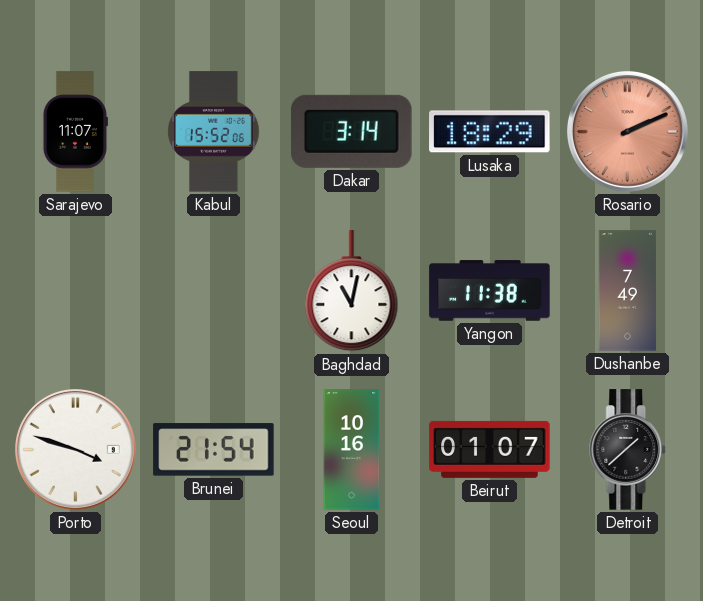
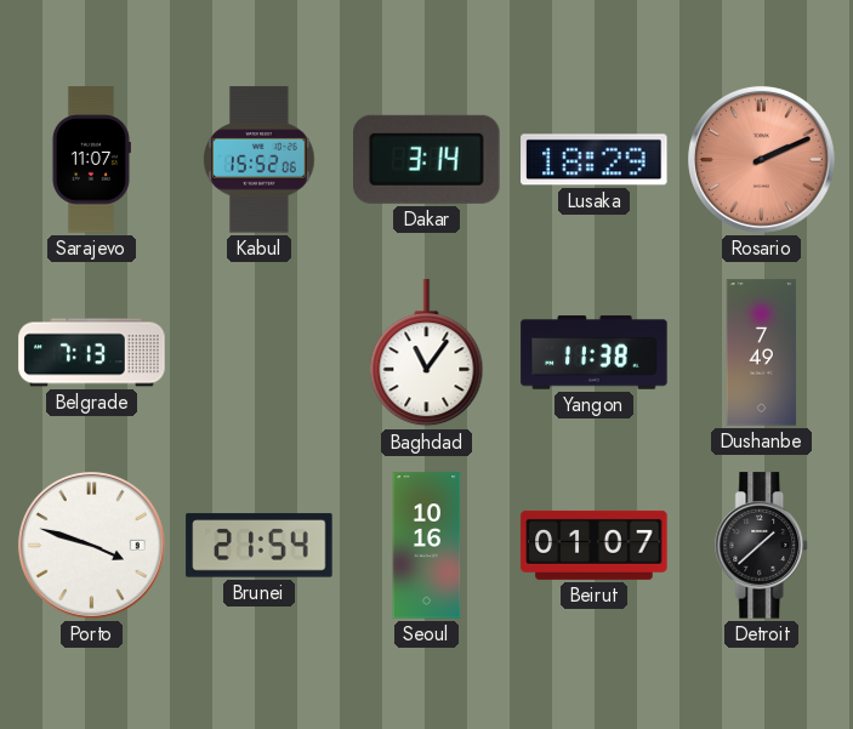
Belgrade: none -> 7:13
Baghdad: 11:02 -> 11:06
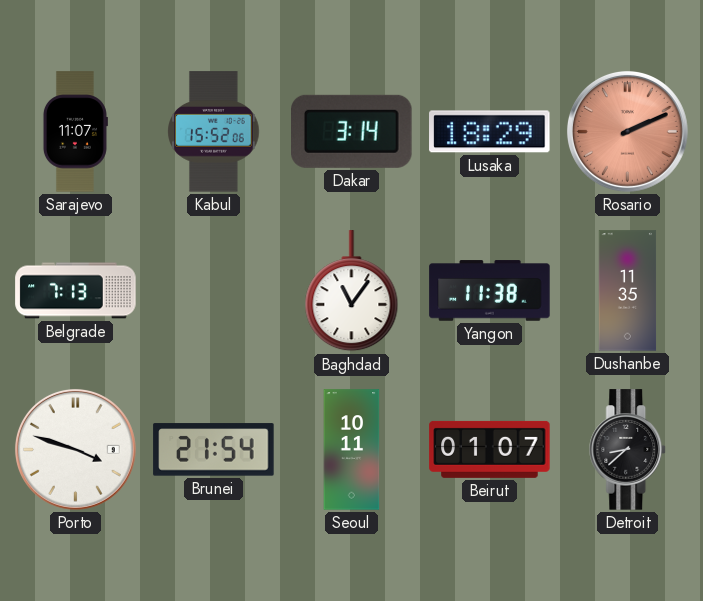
Dushanbe: 7:49 -> 11:35
Seoul: 10:16 -> 10:11
Detroit: 1:38 -> 8:38
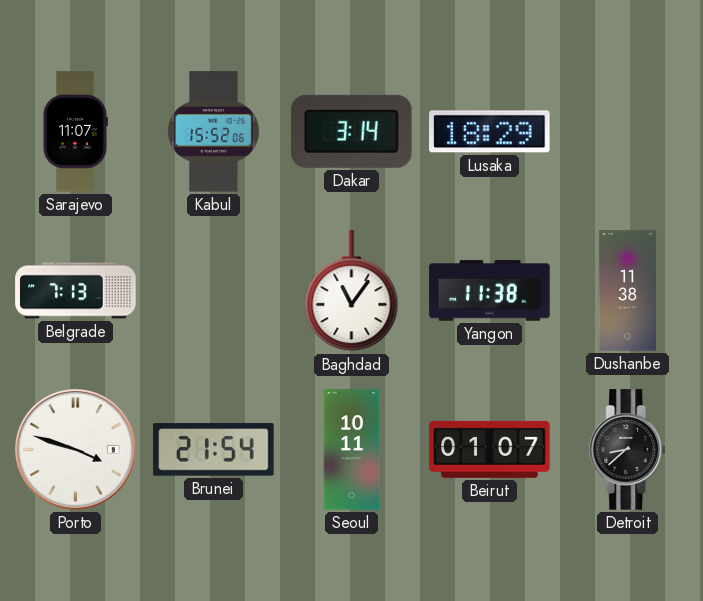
Rosario: 2:11 -> none
Dushanbe: 11:35 -> 11:38
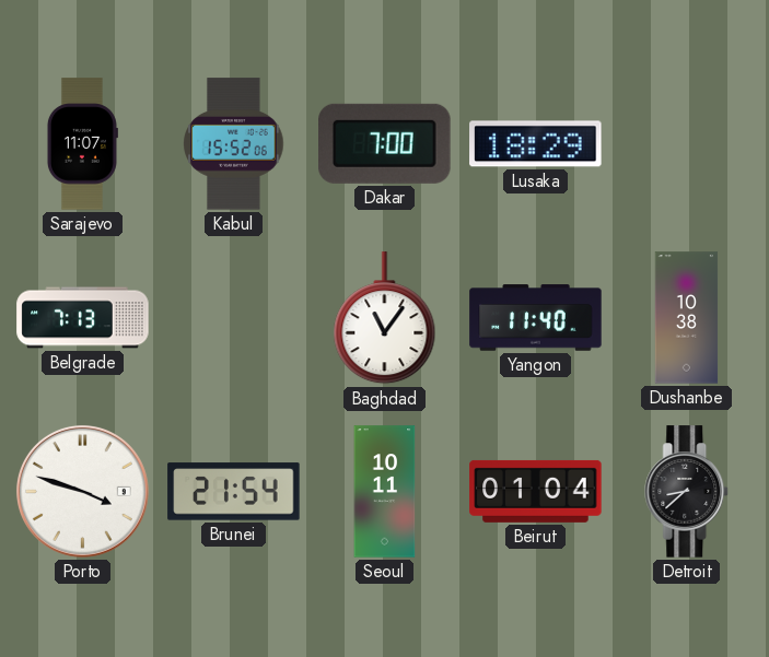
Dakar: 3:14 -> 7:00
Yangon: 11:38 -> 11:40
Dushanbe: 11:38 -> 10:38
Beirut: 01:07 -> 01:04
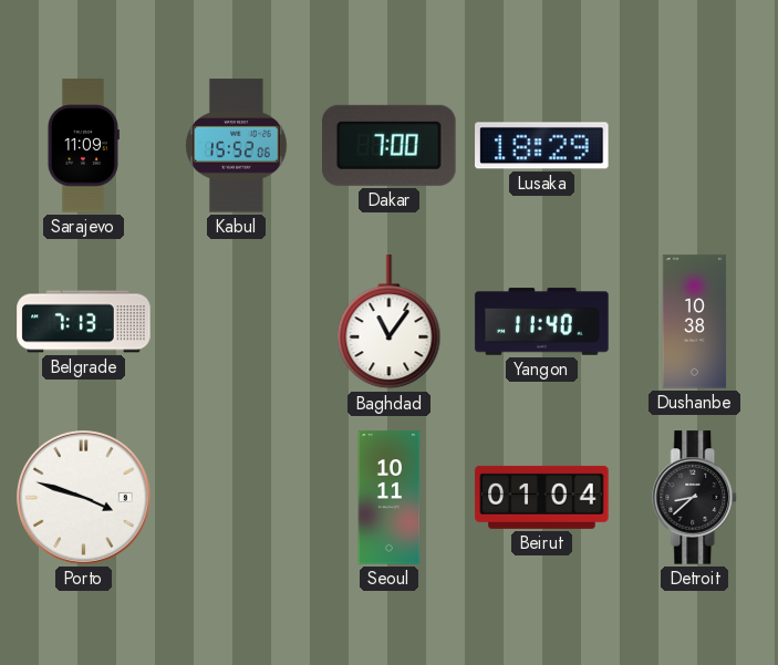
Sarajevo: 11:07 -> 11:09
Brunei: 21:54 -> none
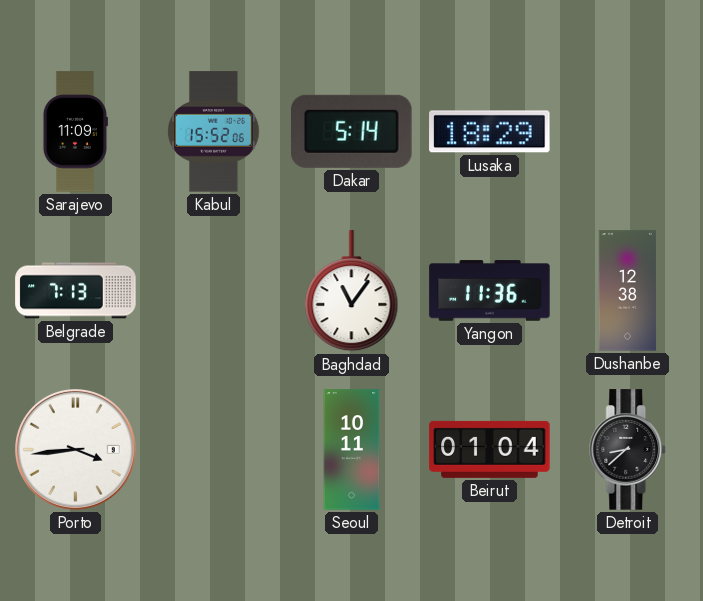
Dakar: 7:00 -> 5:14
Yangon: 11:40 -> 11:36
Dushanbe: 10:38 -> 12:38
Porto: 3:48 -> 3:44
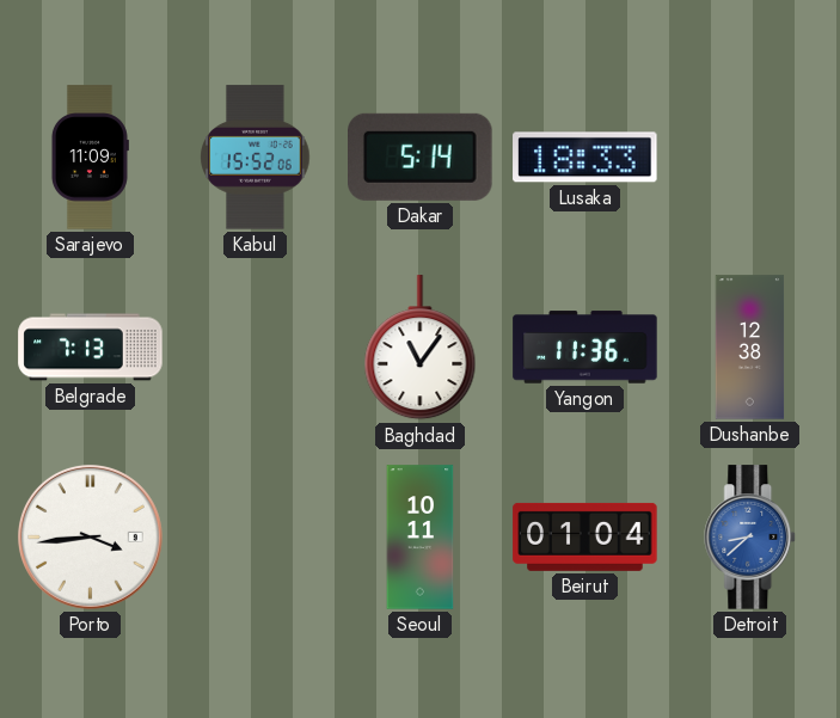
Lusaka: 18:29 -> 18:33
Detroit dial: black -> blue
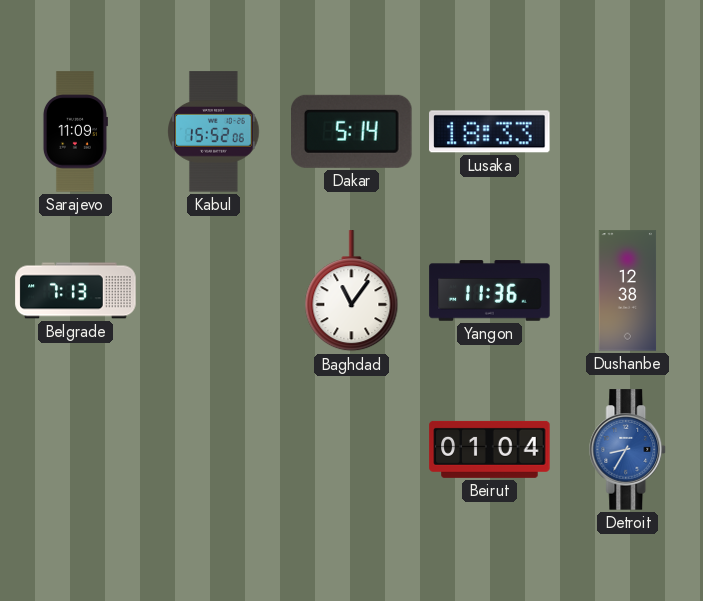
Porto: 3:44 -> none
Seoul: 10:11 -> none
Detroit: 8:38 -> 8:35
